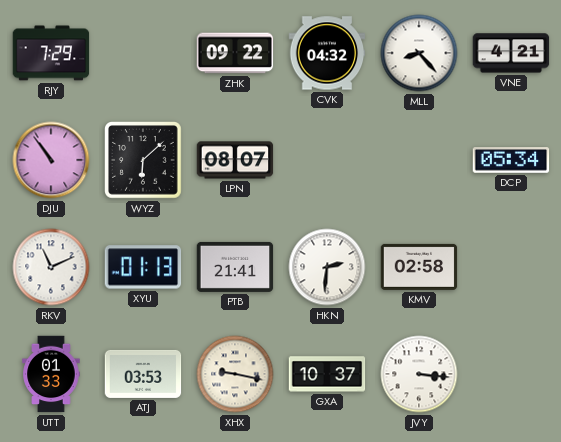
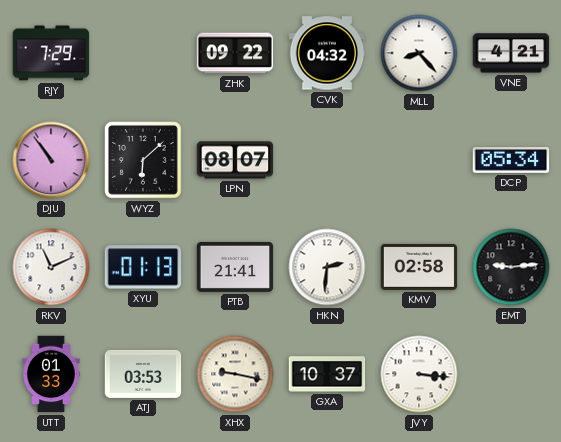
EMT: none -> 9:14
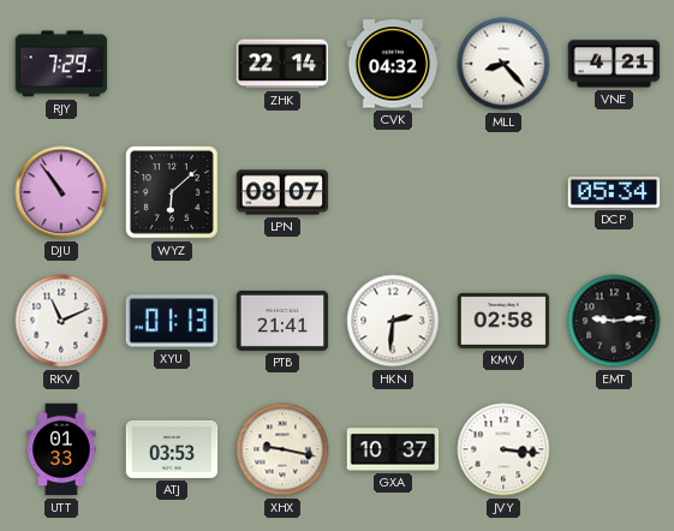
ZHK: 09:22 -> 22:14
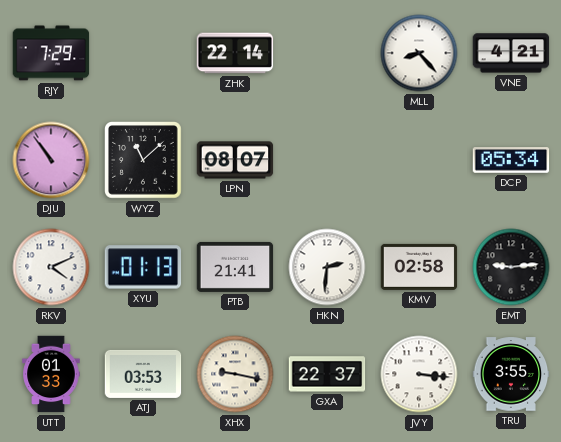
CVK: 04:32 -> none
WYZ: 6:08 -> 11:08
RKV: 11:11 -> 4:11
GXA: 10:37 -> 22:37
TRU: none -> 3:55
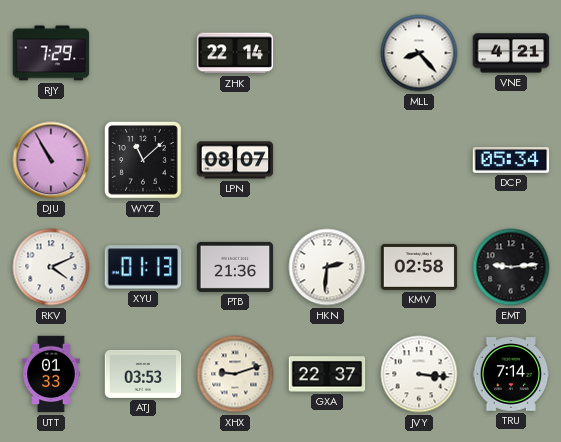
DJU: 10:54 -> 10:55
PTB: 21:41 -> 21:36
XHX: 9:17 -> 9:12
TRU: 3:55 -> 7:14
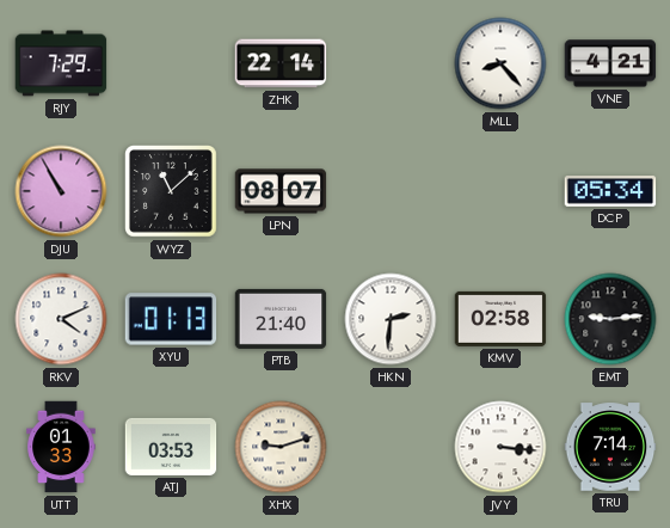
PTB: 21:36 -> 21:40
GXA: 22:37 -> none
